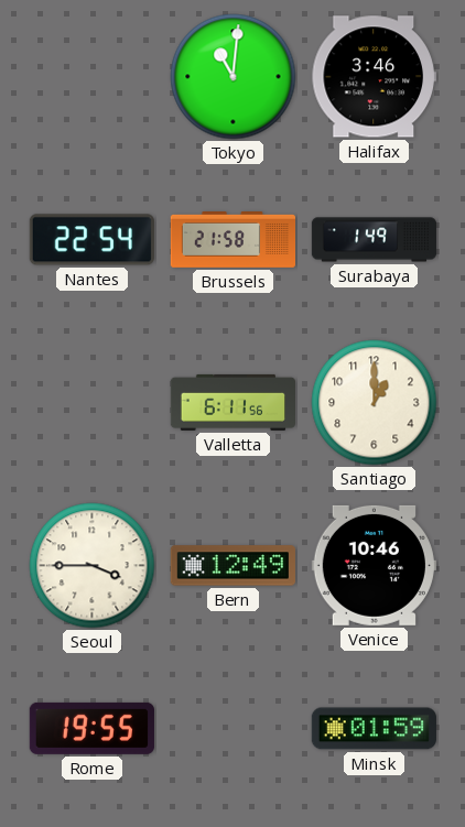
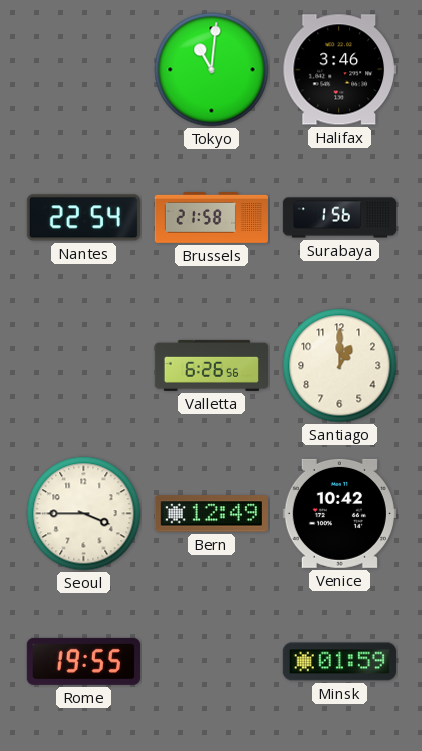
Surabaya: 1:49 -> 1:56
Valletta: 6:11 -> 6:26
Venice: 10:46 -> 10:42
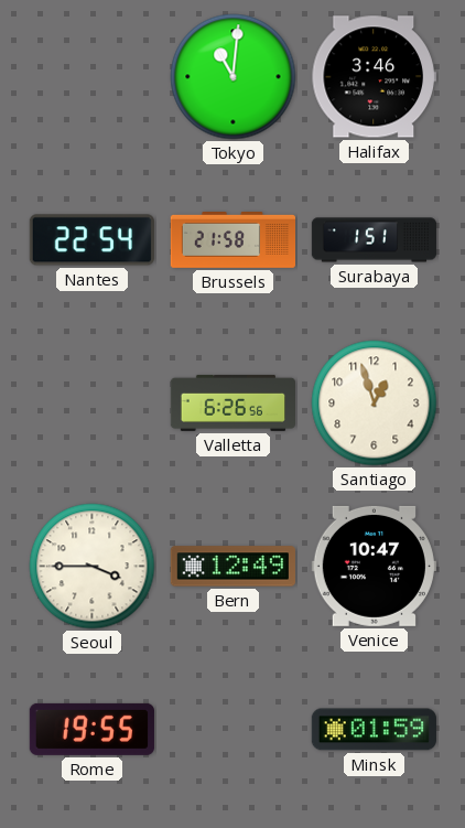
Surabaya: 1:56 -> 1:51
Santiago: 1:00 -> 12:57
Venice: 10:42 -> 10:47
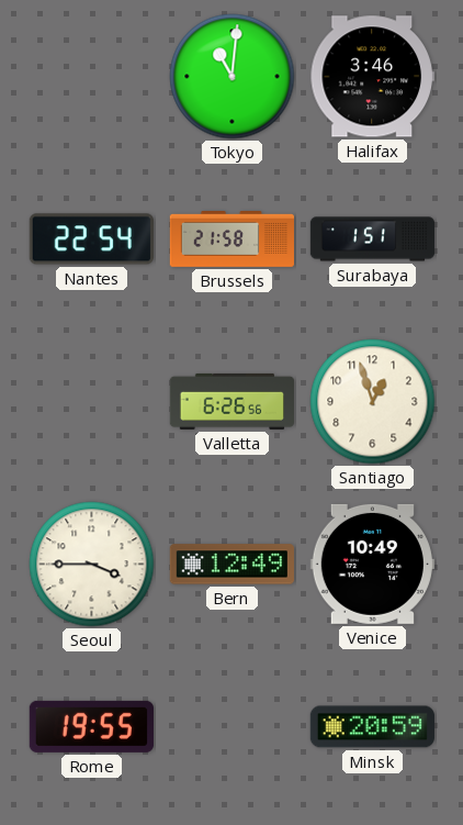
Venice: 10:47 -> 10:49
Minsk: 01:59 -> 20:59
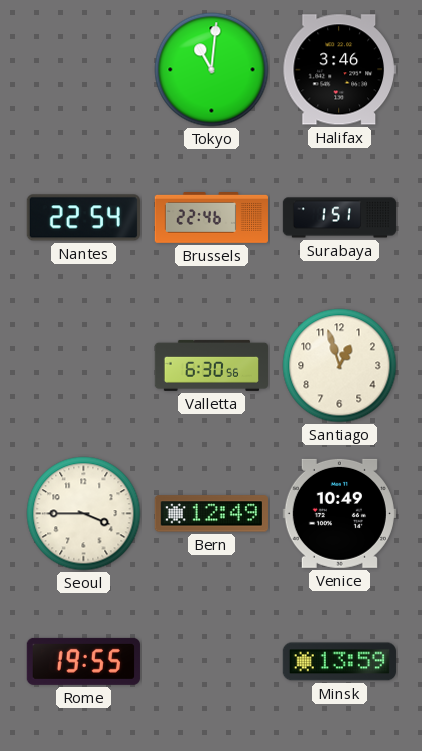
Brussels: 21:58 -> 22:46
Valletta: 6:26 -> 6:30
Minsk: 20:59 -> 13:59
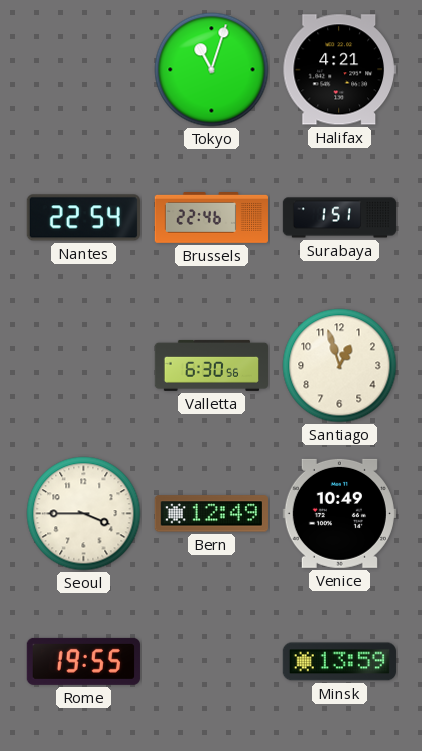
Tokyo: 11:01 -> 11:03
Halifax: 3:46 -> 4:21
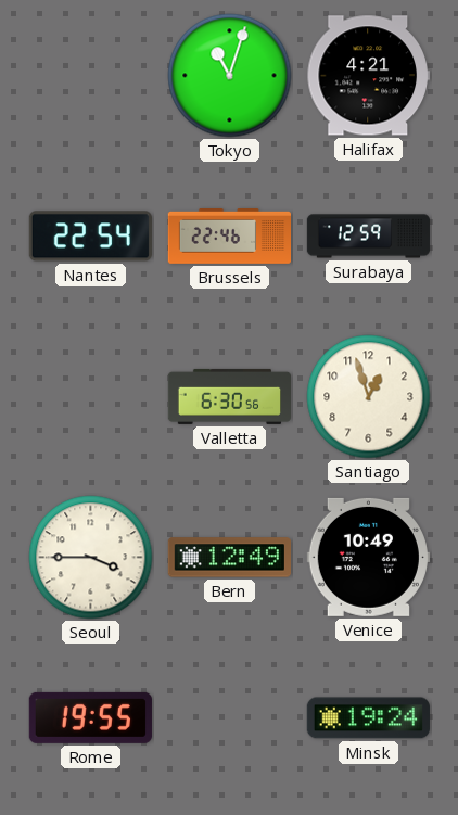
Surabaya: 1:51 -> 12:59
Minsk: 13:59 -> 19:24
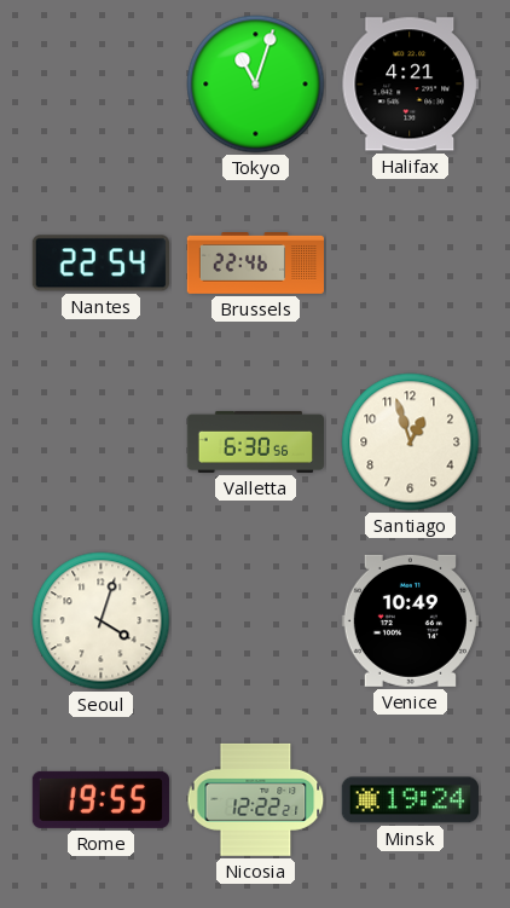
Surabaya: 12:59 -> none
Seoul: 3:45 -> 4:03
Bern: 12:49 -> none
Nicosia: none -> 12:22
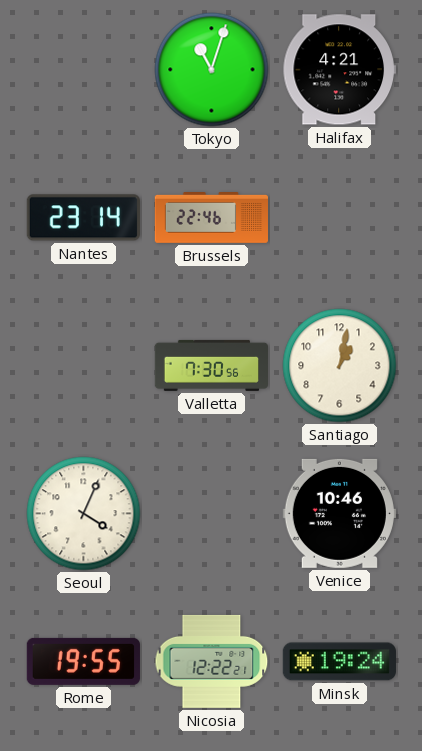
Nantes: 22:54 -> 23:14
Valletta: 6:30 -> 7:30
Santiago: 12:57 -> 1:02
Seoul: 4:03 -> 4:04
Venice: 10:49 -> 10:46
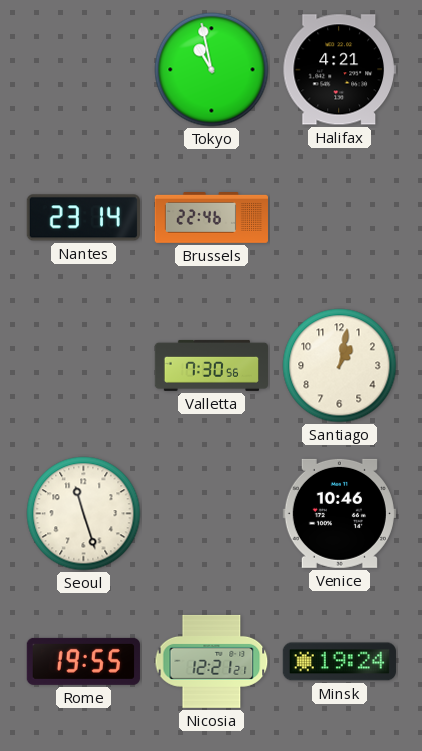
Tokyo: 11:03 -> 10:58
Seoul: 4:04 -> 11:27
Nicosia: 12:22 -> 12:21
